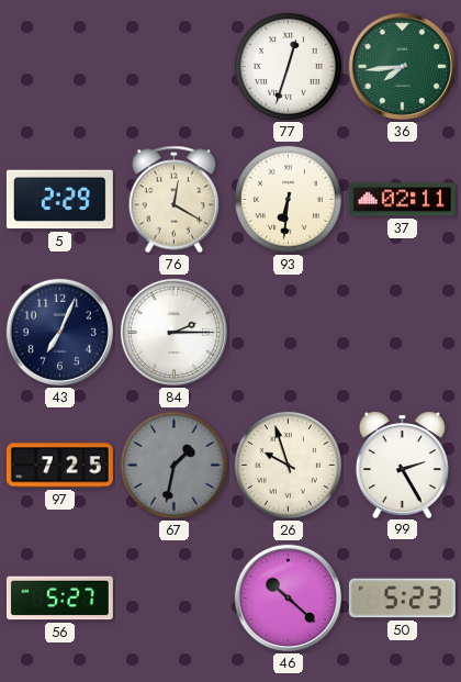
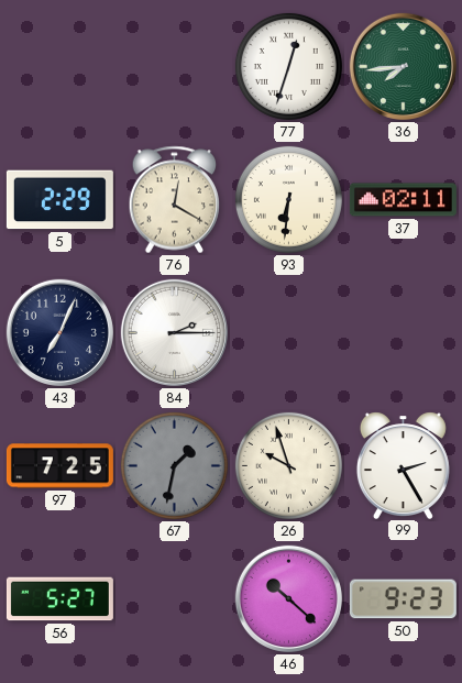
50: 5:23 -> 9:23
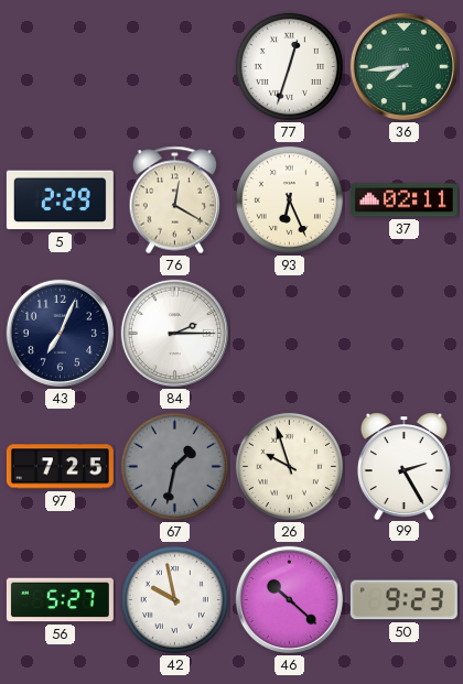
93: 6:31 -> 6:26
42: none -> 9:58
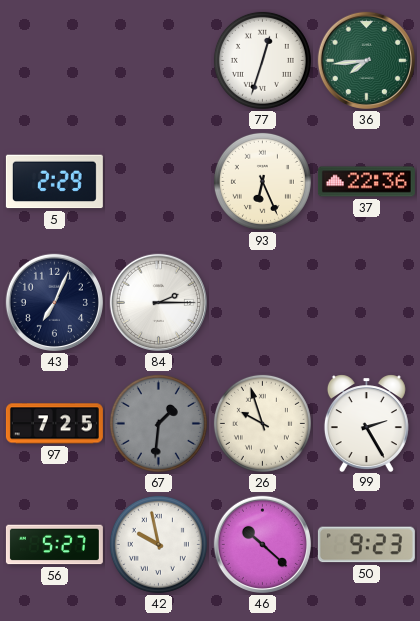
76: 12:20 -> none
37: 02:11 -> 22:36
67: 1:32 -> 1:31
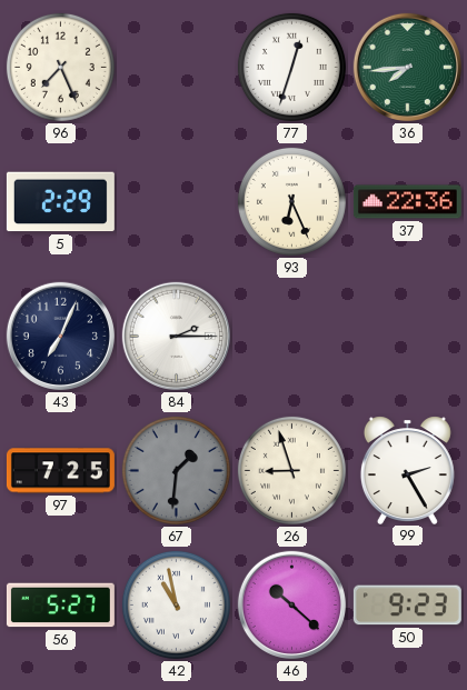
96: none -> 7:26
26: 9:57 -> 8:57
42: 9:58 -> 10:58
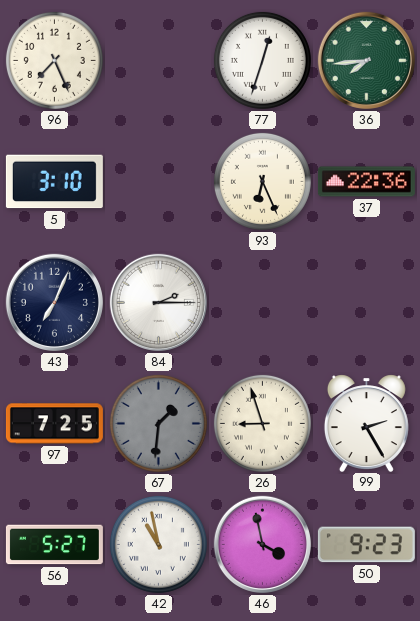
5: 2:29 -> 3:10
46: 10:22 -> 3:58
